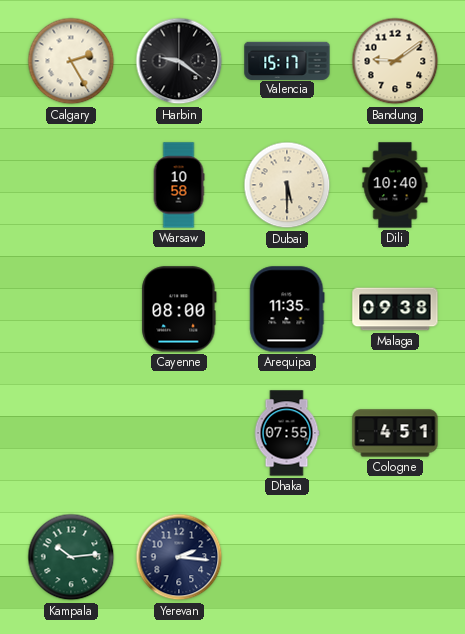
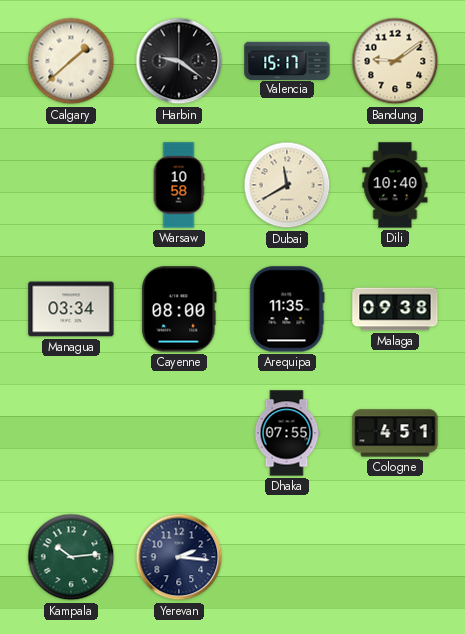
Calgary: 2:25 -> 1:38
Dubai: 5:30 -> 11:40
Managua: none -> 03:34
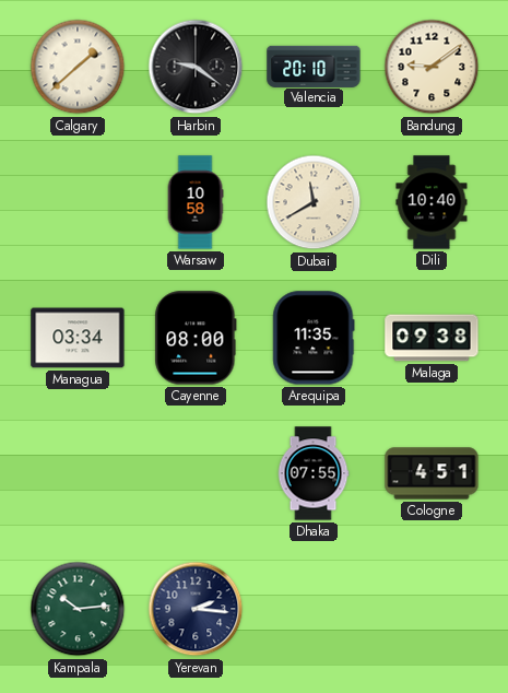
Valencia: 15:17 -> 20:10
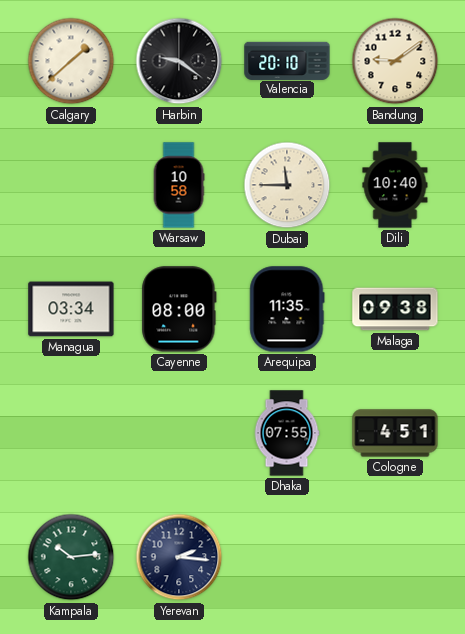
Dubai: 11:40 -> 11:45
